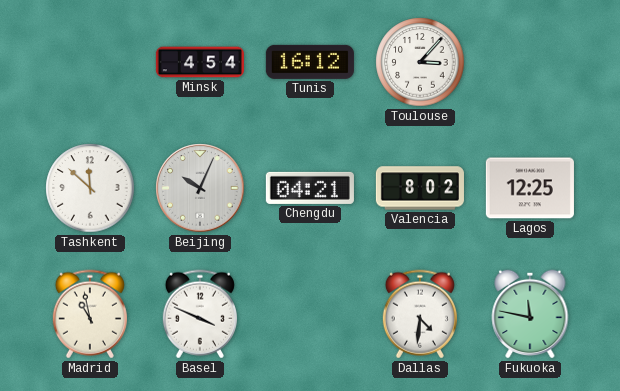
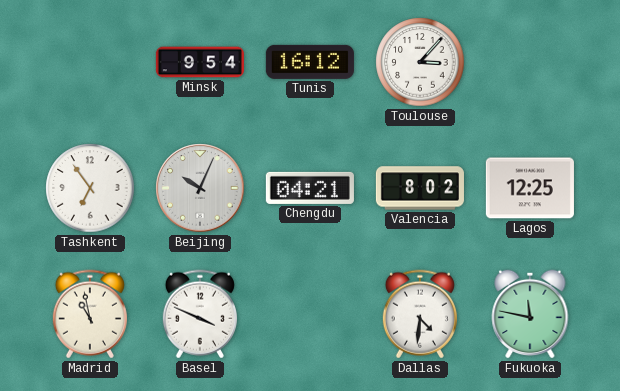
Minsk: 4:54 -> 9:54
Tashkent: 11:52 -> 6:54
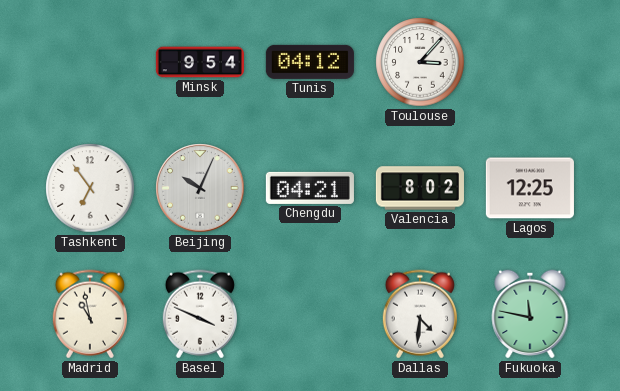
Tunis: 16:12 -> 04:12
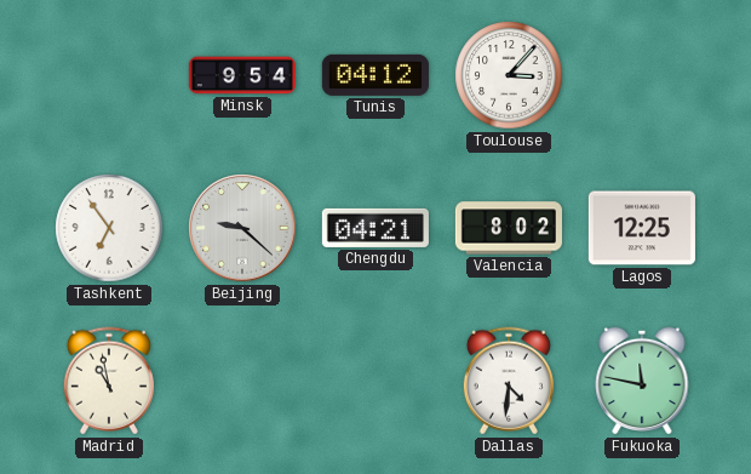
Beijing: 10:04 -> 9:22
Basel: 3:49 -> none
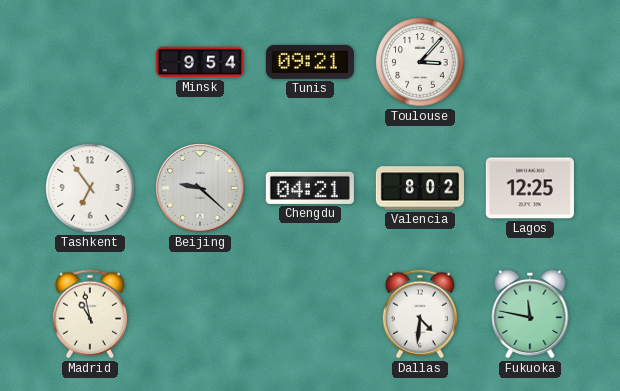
Tunis: 04:12 -> 09:21
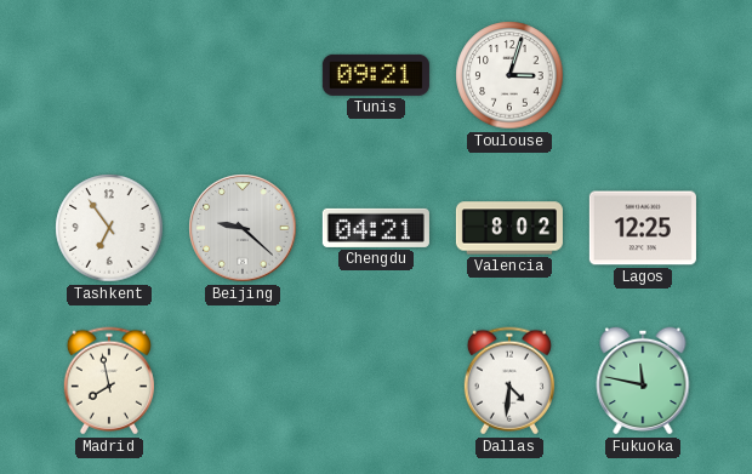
Minsk: 9:54 -> none
Toulouse: 3:07 -> 3:03
Madrid: 10:58 -> 7:58
